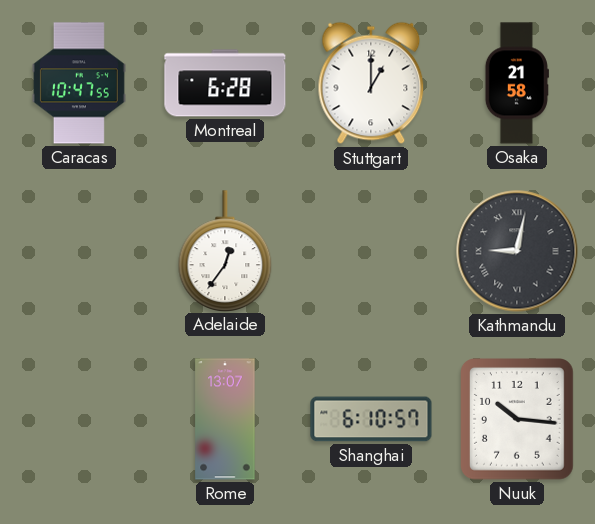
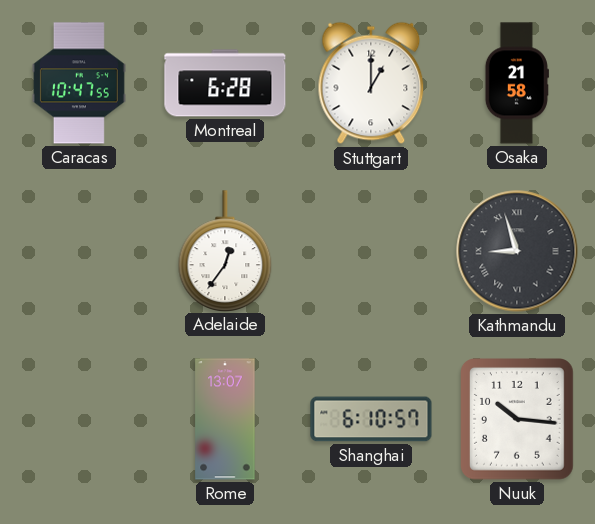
Kathmandu: 9:02 -> 8:57
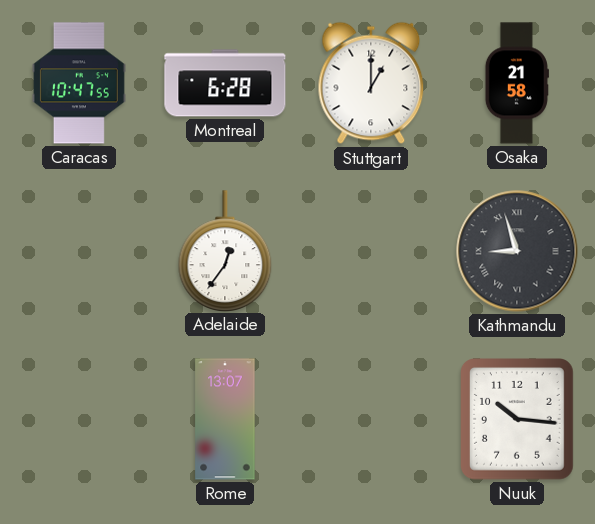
Shanghai: 6:10 -> none
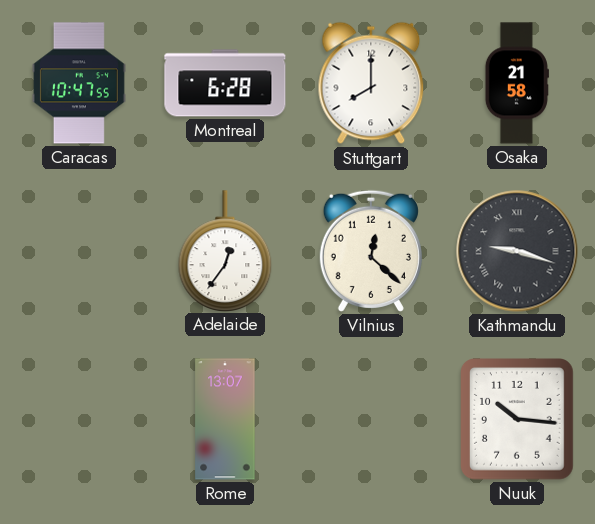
Stuttgart: 1:00 -> 8:00
Vilnius: none -> 12:22
Kathmandu: 8:57 -> 9:18
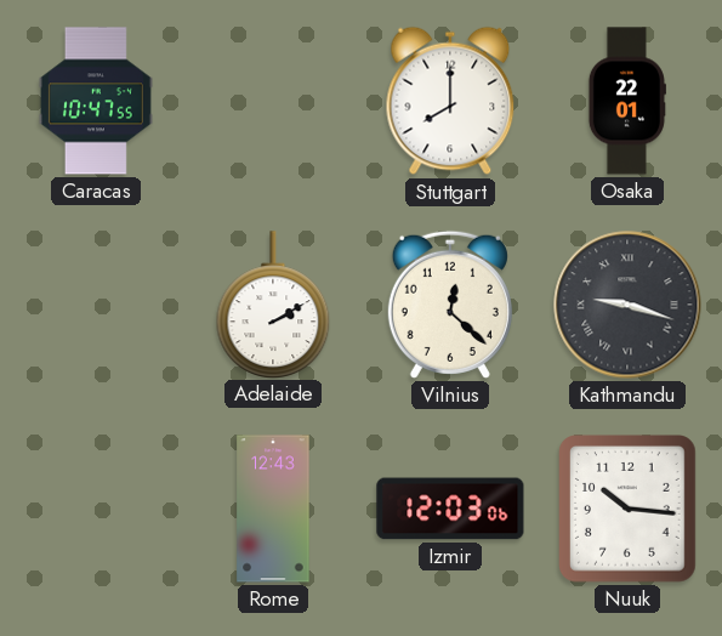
Montreal: 6:28 -> none
Osaka: 21:58 -> 22:01
Adelaide: 12:36 -> 2:10
Rome: 13:07 -> 12:43
Izmir: none -> 12:03
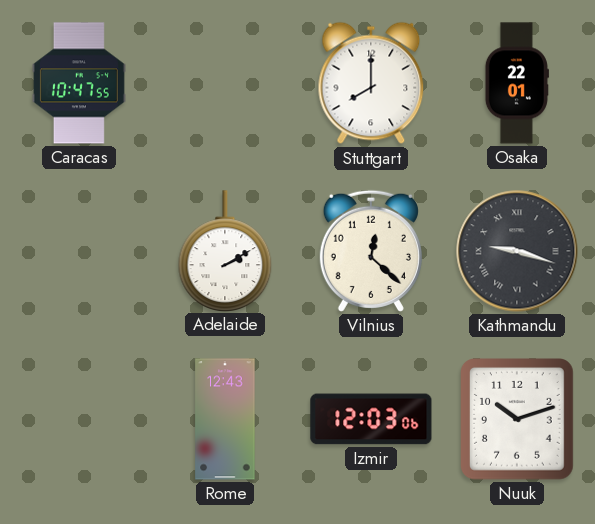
Nuuk: 10:16 -> 10:12
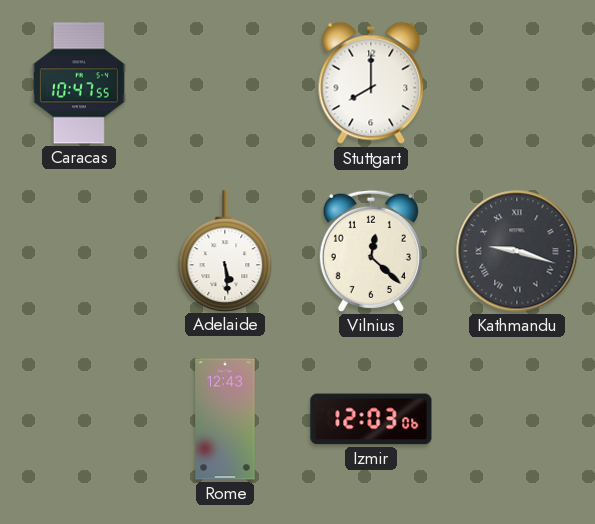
Osaka: 22:01 -> none
Adelaide: 2:10 -> 5:29
Nuuk: 10:12 -> none
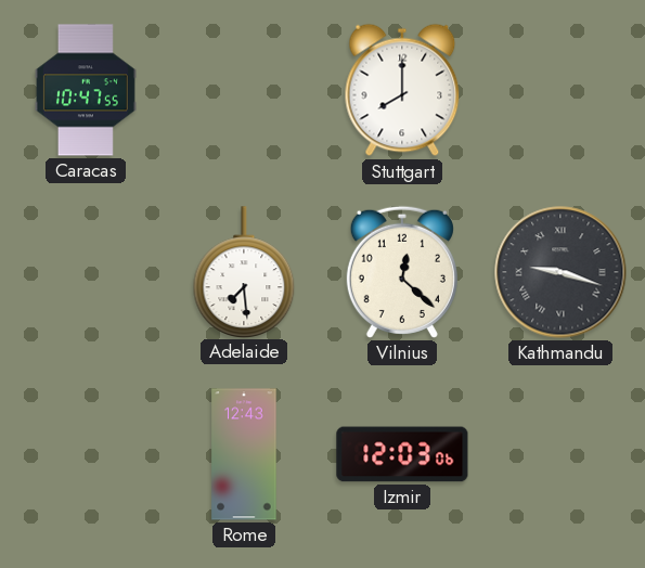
Adelaide: 5:29 -> 7:29
